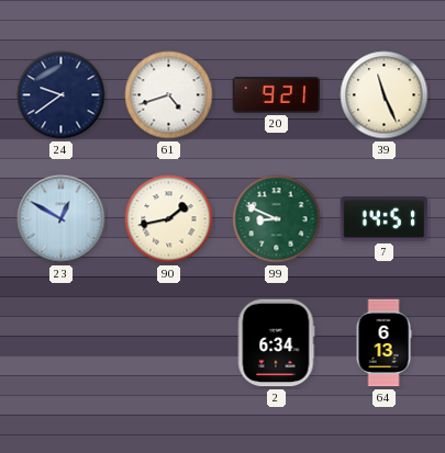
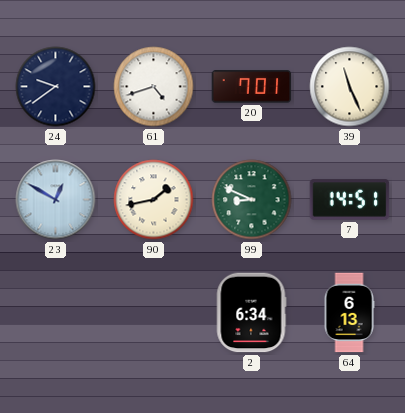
20: 9:21 -> 7:01
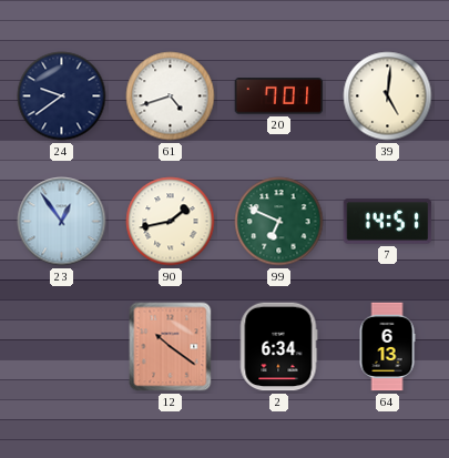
39: 11:26 -> 5:01
23: 12:50 -> 12:54
99: 8:49 -> 6:49
12: none -> 10:21
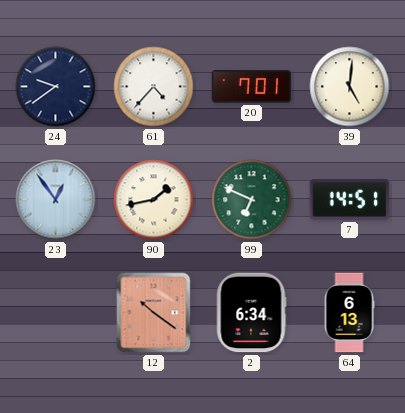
61: 4:42 -> 4:37
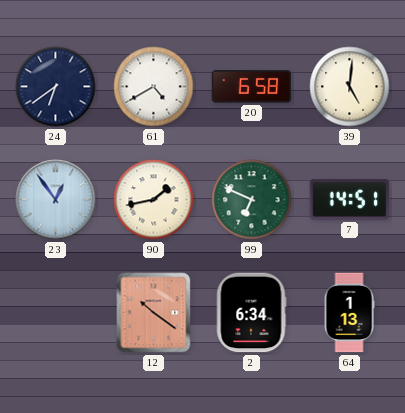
24: 9:39 -> 6:39
61: 4:37 -> 4:40
20: 7:01 -> 6:58
64: 6:13 -> 1:13
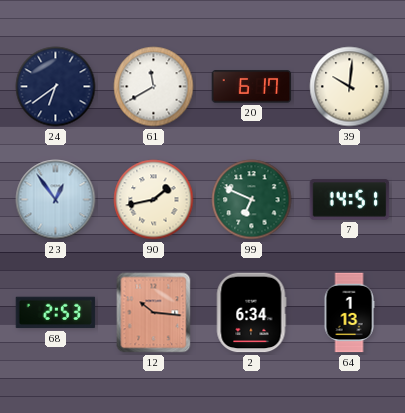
61: 4:40 -> 11:40
20: 6:58 -> 6:17
39: 5:01 -> 10:01
68: none -> 2:53
12: 10:21 -> 10:16
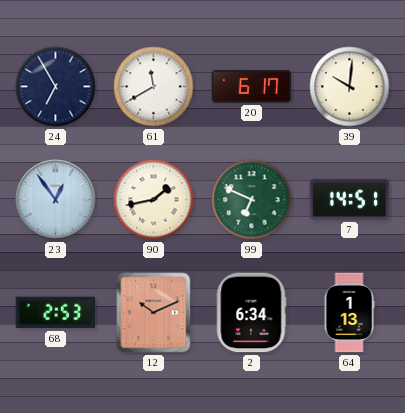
24: 6:39 -> 6:55
12: 10:16 -> 10:11
